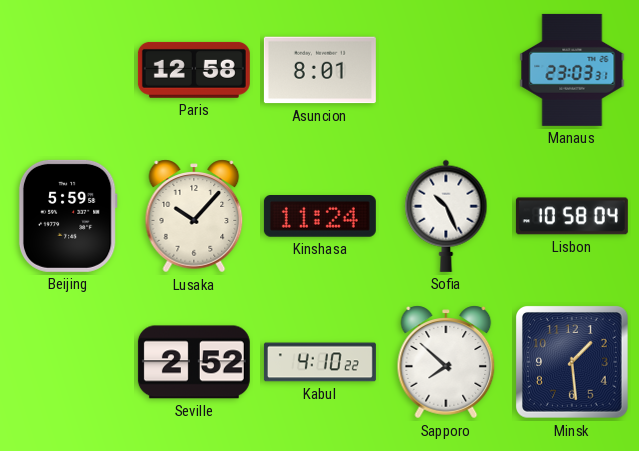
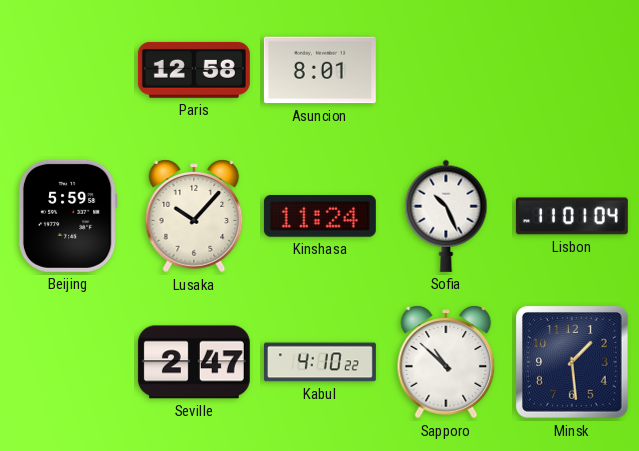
Manaus: 23:03 -> none
Lisbon: 10:58 -> 11:01
Seville: 2:52 -> 2:47
Sapporo: 7:52 -> 10:52
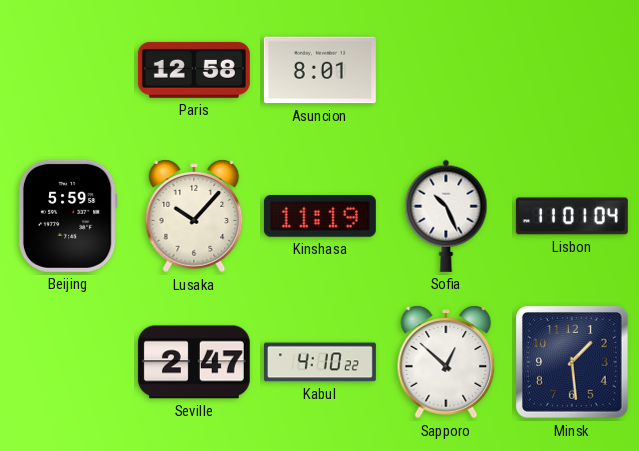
Kinshasa: 11:24 -> 11:19
Sapporo: 10:52 -> 12:52
